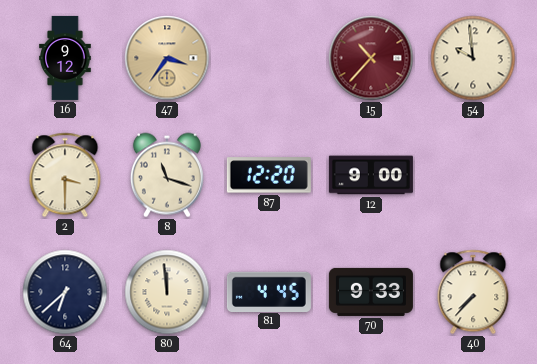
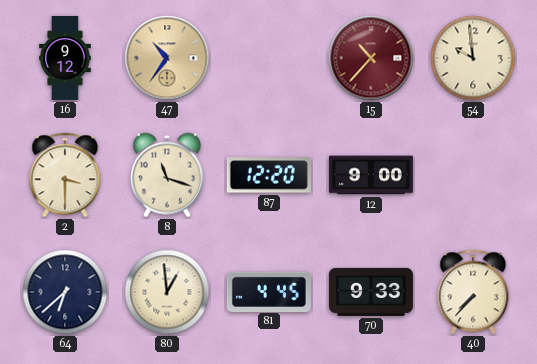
47: 3:36 -> 10:36
80: 11:59 -> 12:59
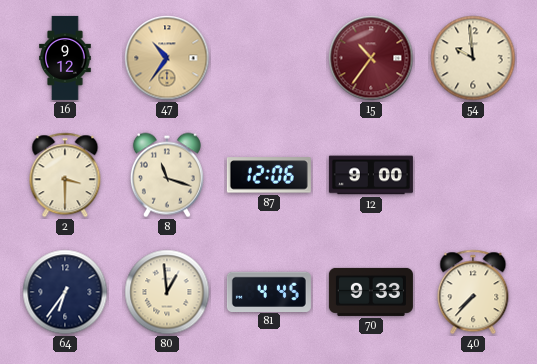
15: 10:37 -> 10:36
87: 12:20 -> 12:06
64: 6:38 -> 6:36
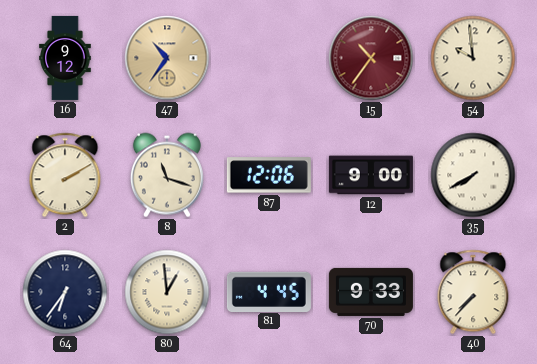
2: 3:30 -> 2:10
35: none -> 7:40
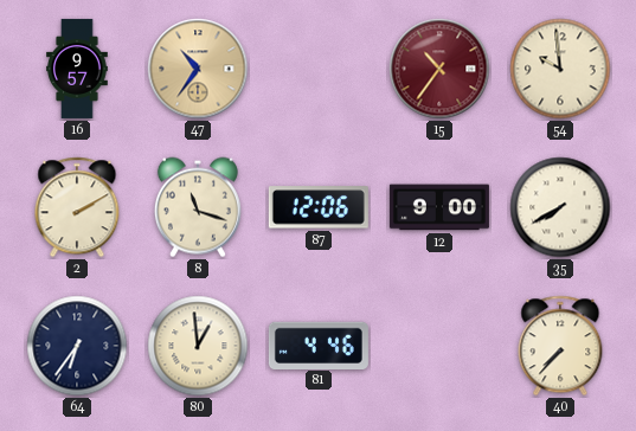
16: 9:12 -> 9:57
81: 4:45 -> 4:46
70: 9:33 -> none
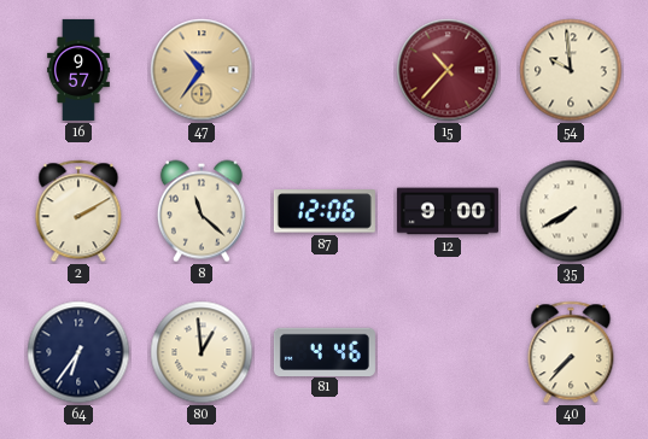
15: 10:36 -> 10:37
8: 11:18 -> 11:22
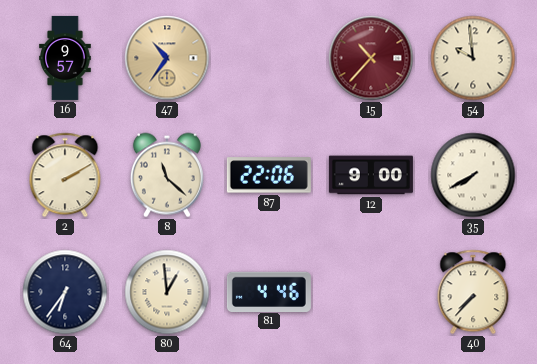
87: 12:06 -> 22:06
